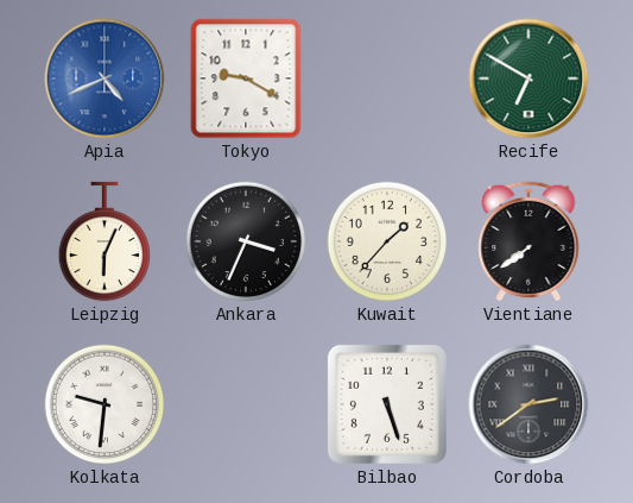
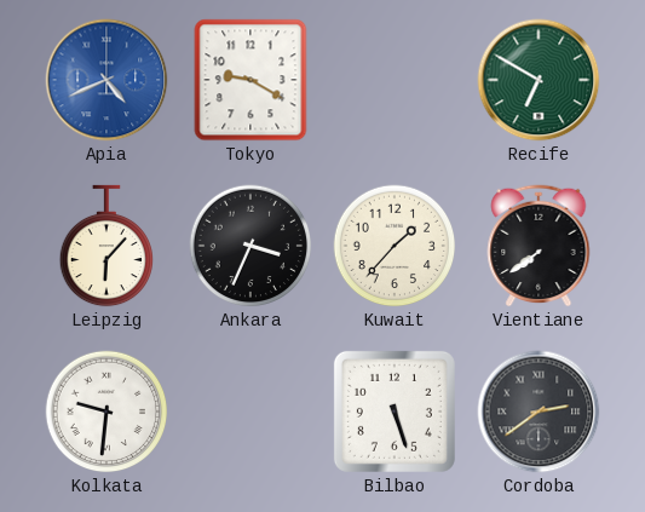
Leipzig: 6:04 -> 6:07
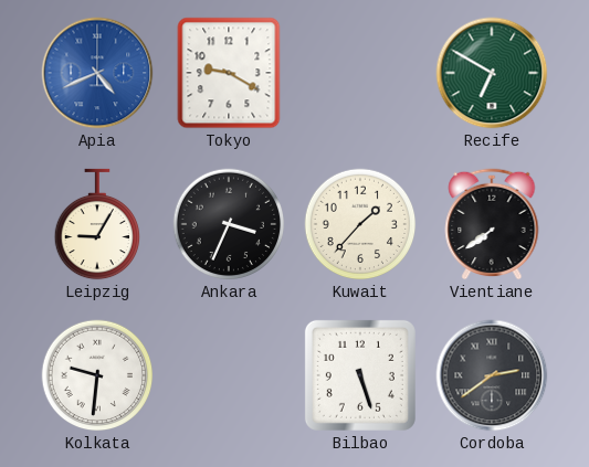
Leipzig: 6:07 -> 9:05
